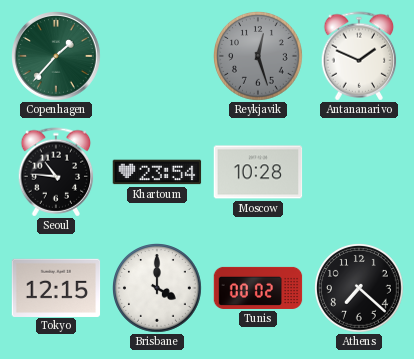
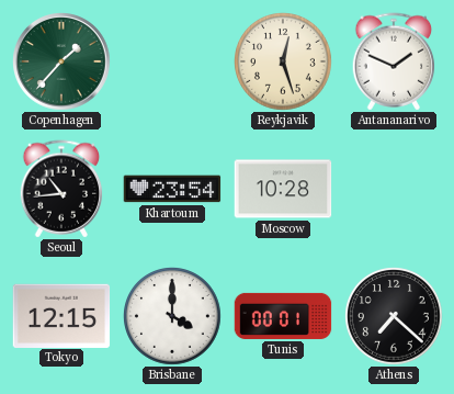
Reykjavik dial: grey -> cream
Seoul: 10:46 -> 10:44
Tunis: 00:02 -> 00:01
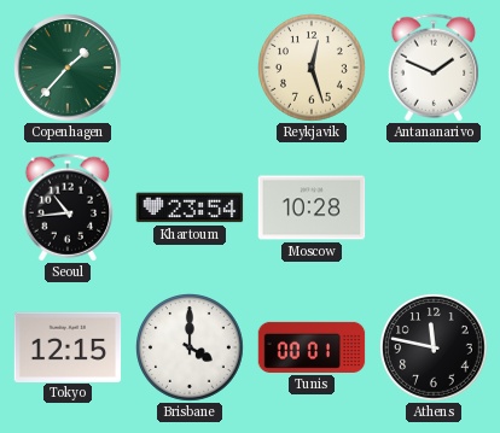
Athens: 7:22 -> 11:47
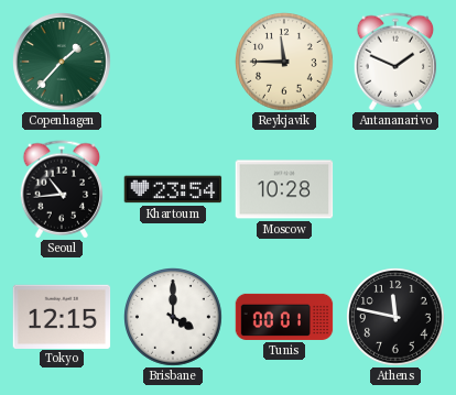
Reykjavik: 12:27 -> 11:45
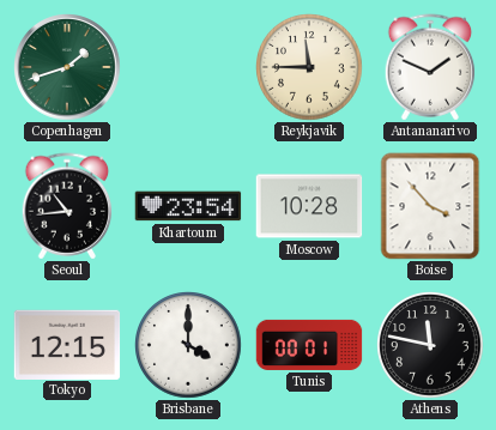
Copenhagen: 1:37 -> 1:42
Boise: none -> 3:53
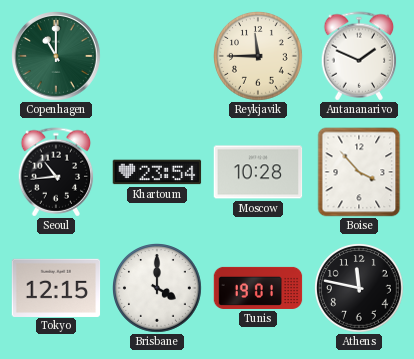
Copenhagen: 1:42 -> 11:00
Tunis: 00:01 -> 19:01
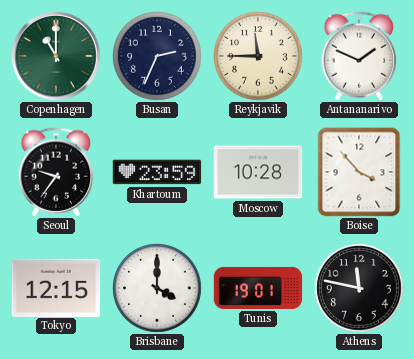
Busan: none -> 2:34
Seoul: 10:44 -> 9:36
Khartoum: 23:54 -> 23:59
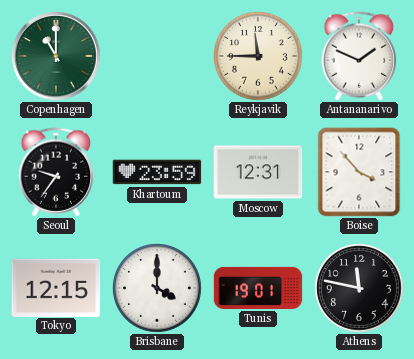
Busan: 2:34 -> none
Moscow: 10:28 -> 12:31
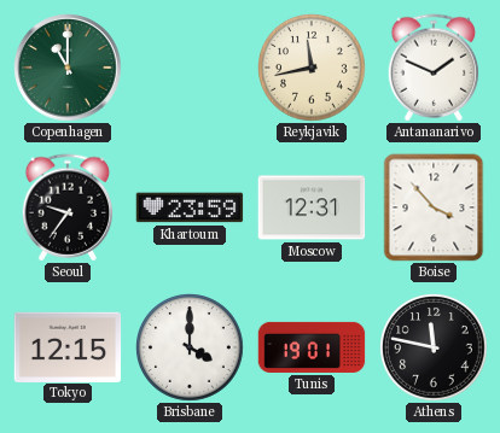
Reykjavik: 11:45 -> 11:43
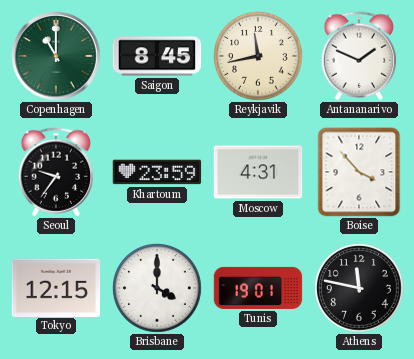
Saigon: none -> 8:45
Moscow: 12:31 -> 4:31
